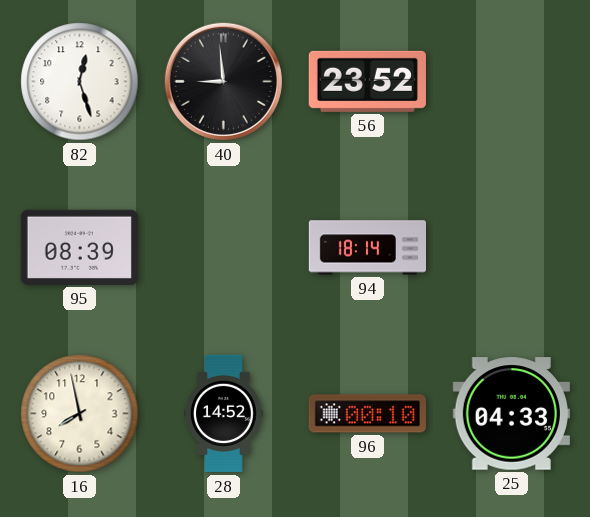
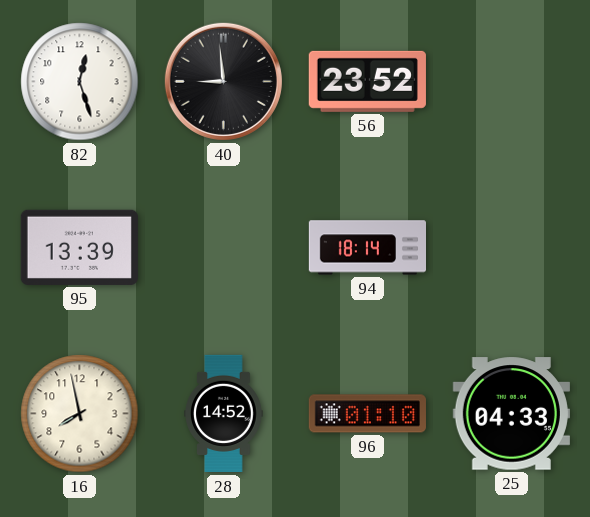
95: 08:39 -> 13:39
96: 00:10 -> 01:10
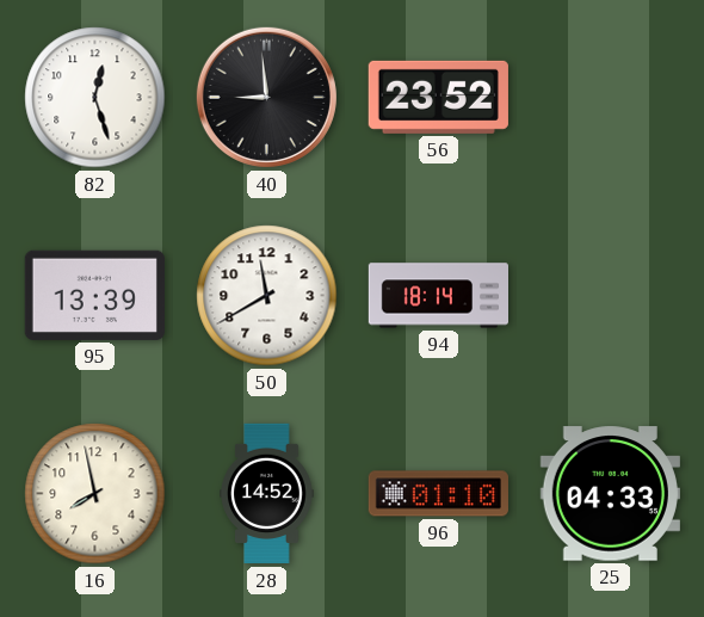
50: none -> 11:40
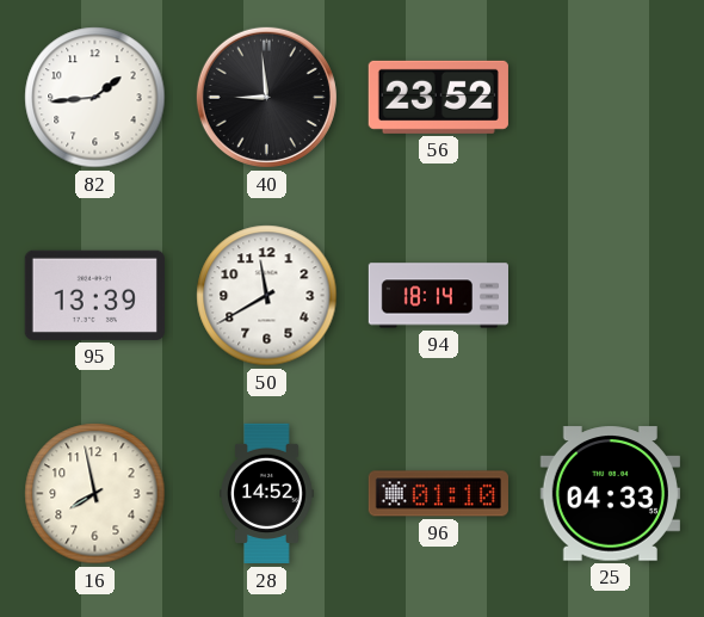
82: 12:27 -> 1:44
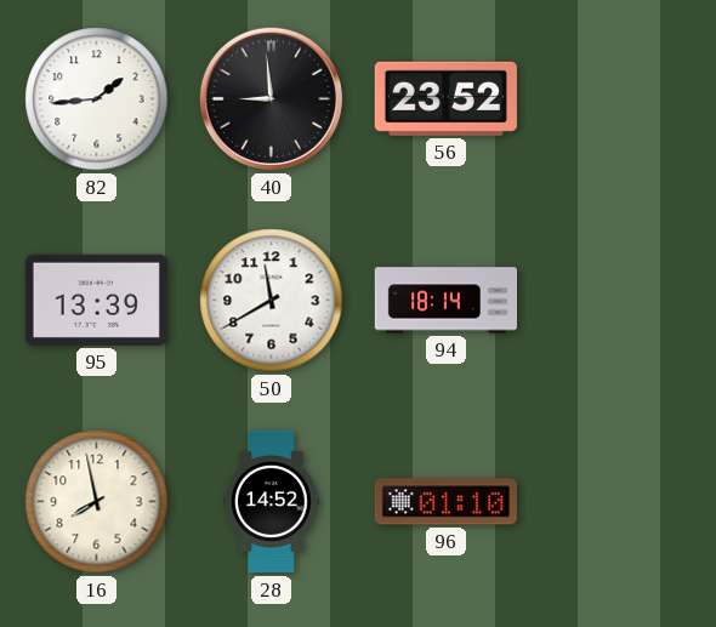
25: 04:33 -> none
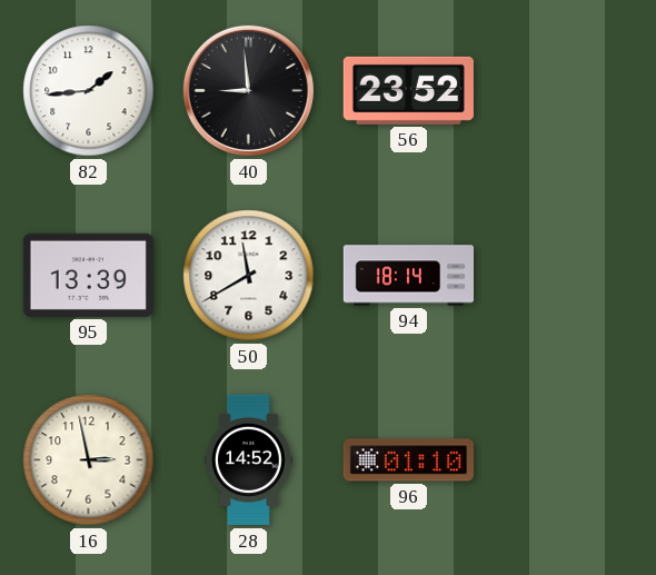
16: 7:58 -> 2:58
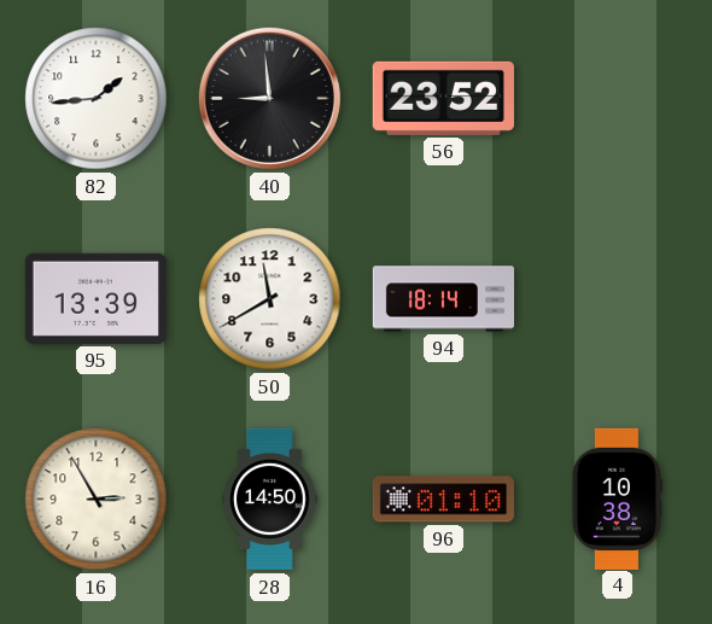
16: 2:58 -> 2:55
28: 14:52 -> 14:50
4: none -> 10:38
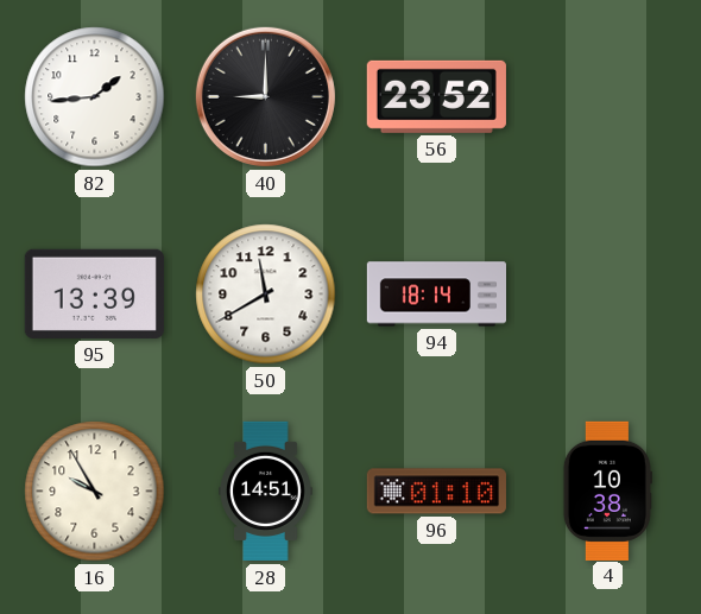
40: 8:59 -> 9:00
16: 2:55 -> 9:55
28: 14:50 -> 14:51
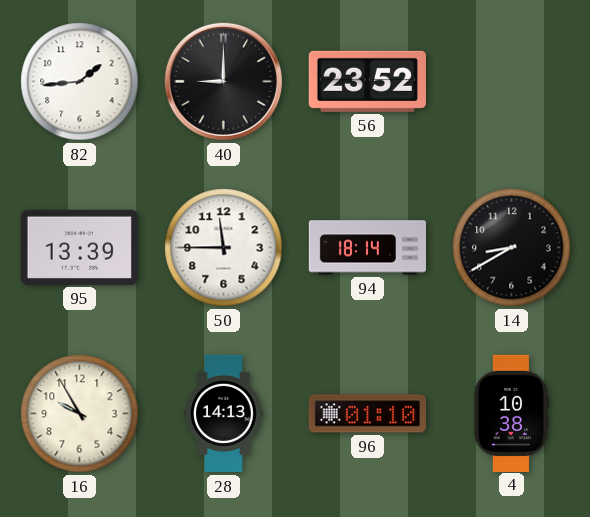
50: 11:40 -> 11:45
14: none -> 8:40
28: 14:51 -> 14:13
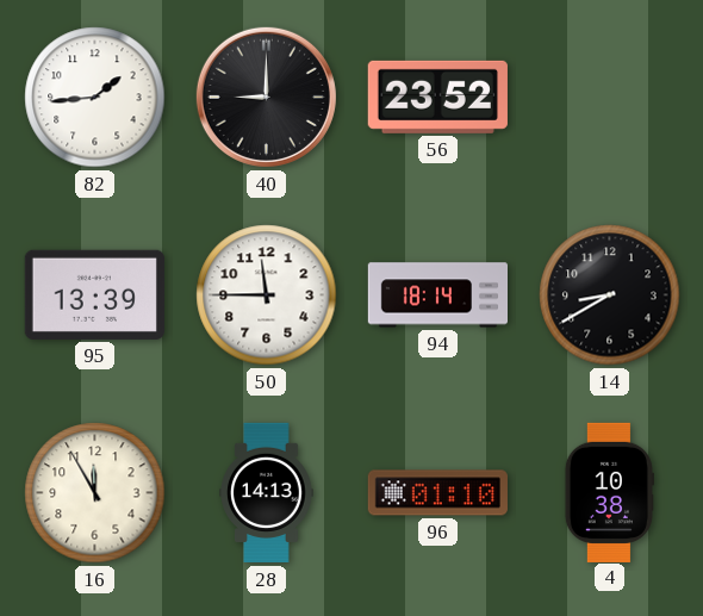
16: 9:55 -> 11:55
